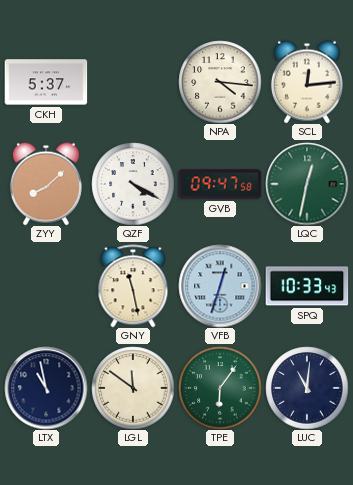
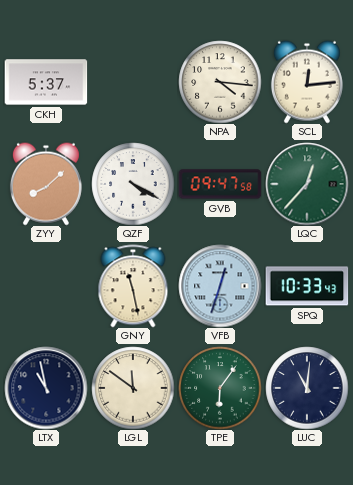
LQC: 12:32 -> 12:37
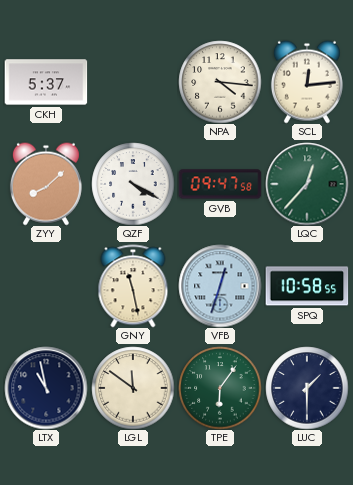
SPQ: 10:33 -> 10:58
LUC: 11:01 -> 1:30
